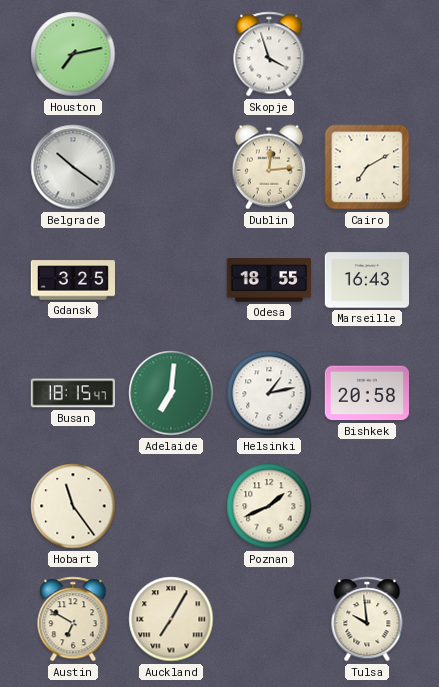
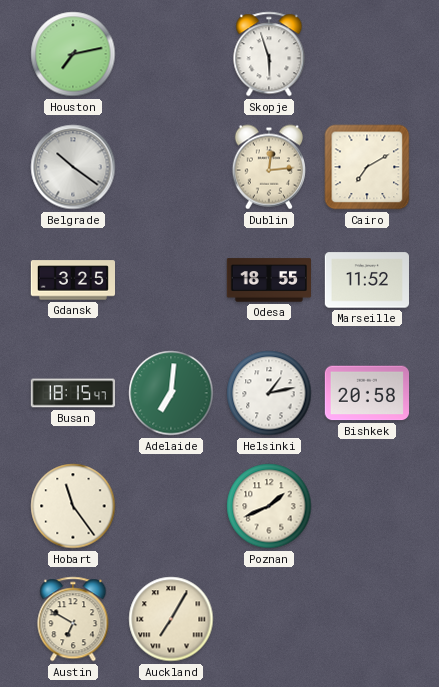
Skopje: 3:57 -> 5:57
Marseille: 16:43 -> 11:52
Tulsa: 9:59 -> none
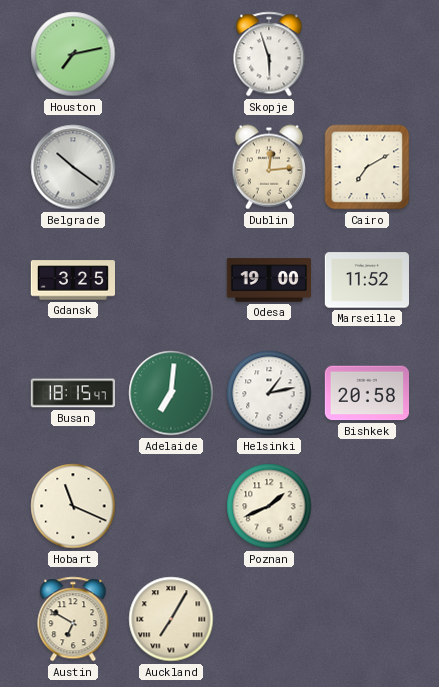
Odesa: 18:55 -> 19:00
Hobart: 11:24 -> 11:19
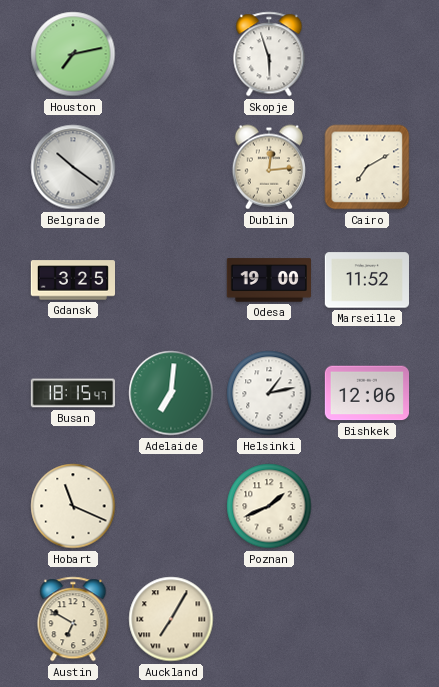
Bishkek: 20:58 -> 12:06
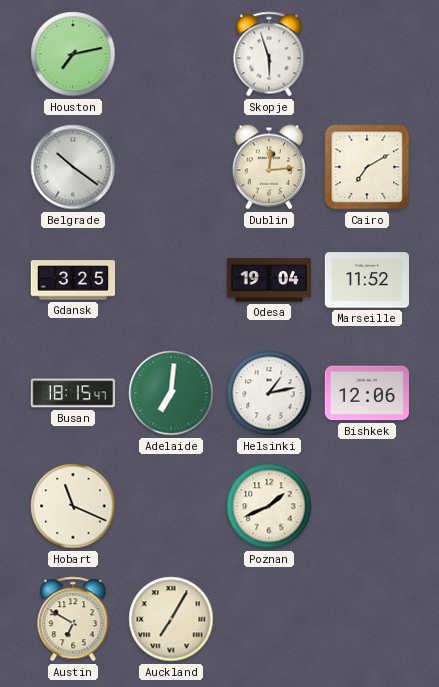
Odesa: 19:00 -> 19:04
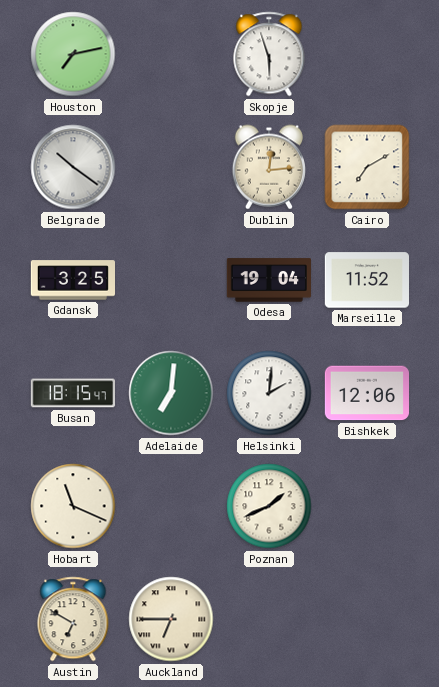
Helsinki: 1:13 -> 2:01
Auckland: 7:05 -> 6:45
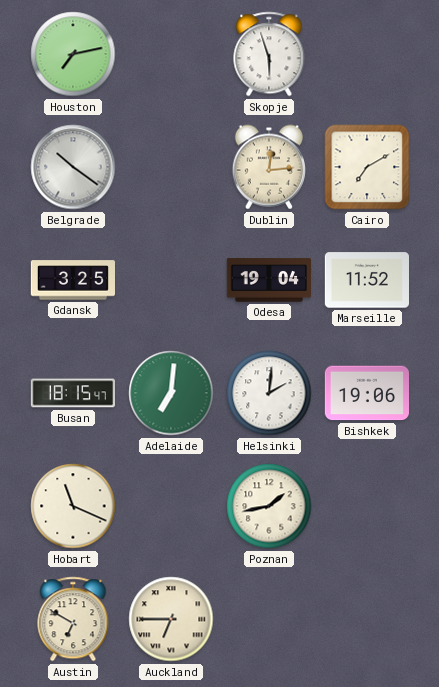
Bishkek: 12:06 -> 19:06
Poznan: 1:41 -> 1:43
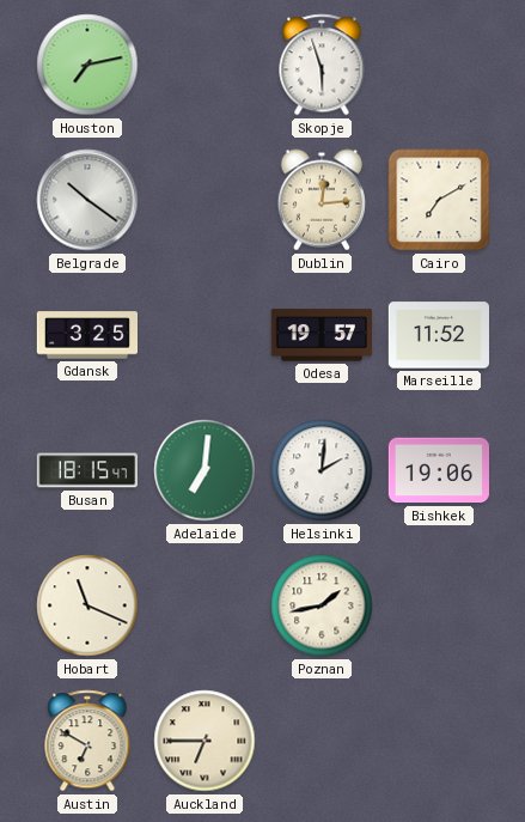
Odesa: 19:04 -> 19:57
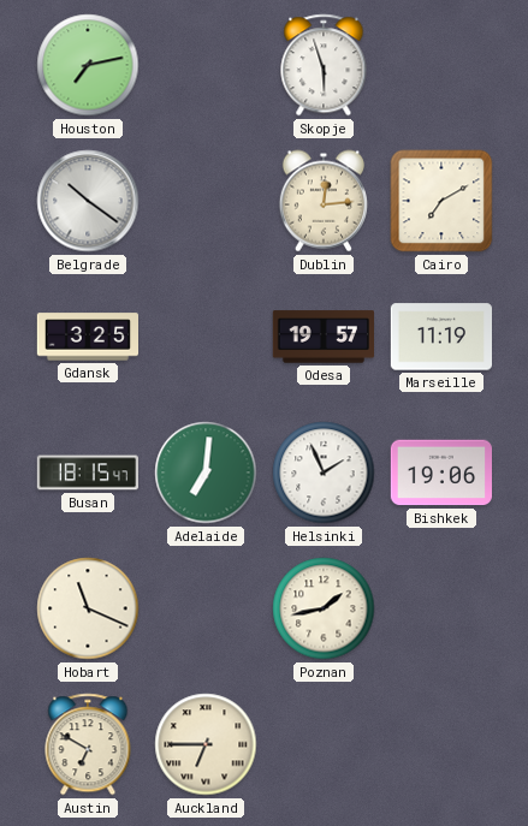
Marseille: 11:52 -> 11:19
Helsinki: 2:01 -> 1:56
